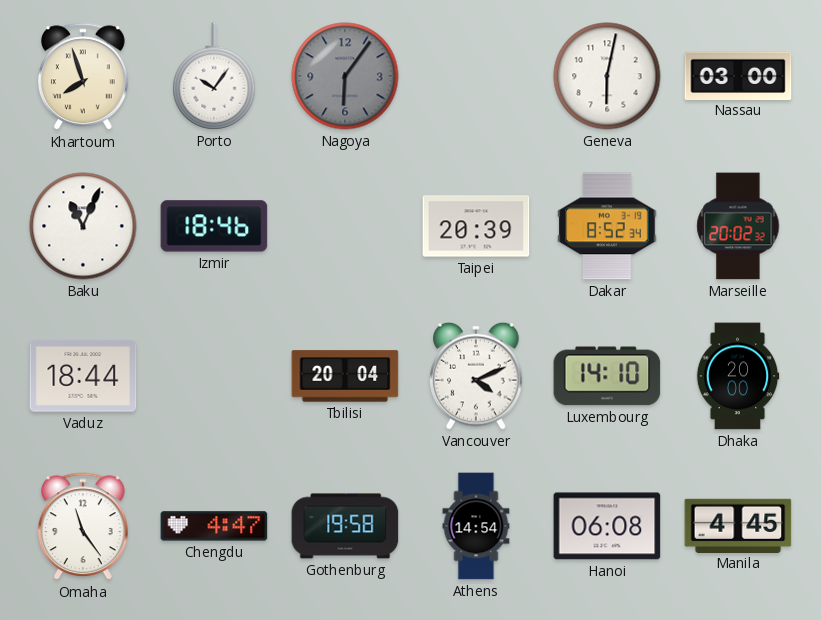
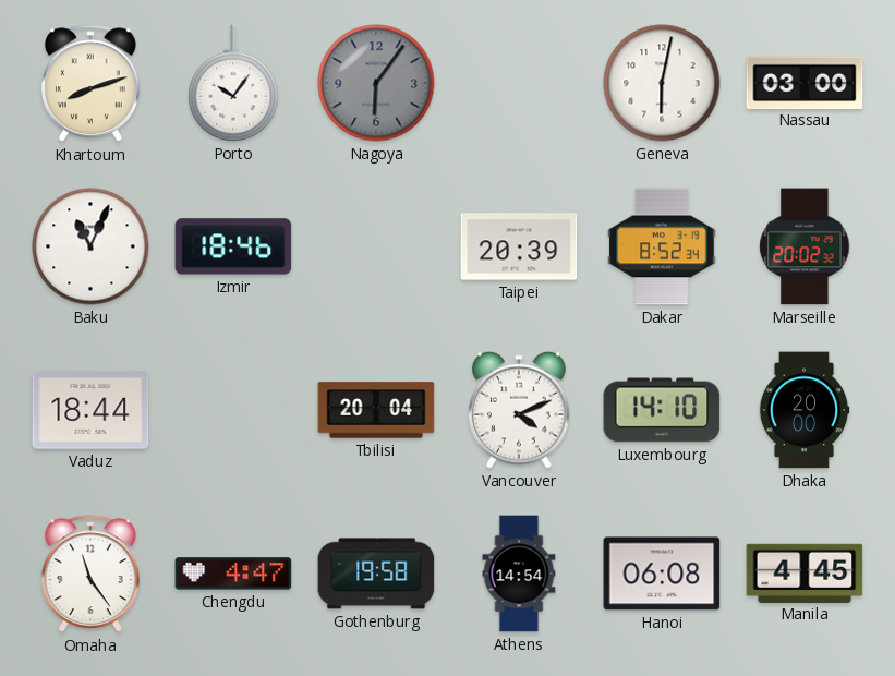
Khartoum: 7:57 -> 8:12
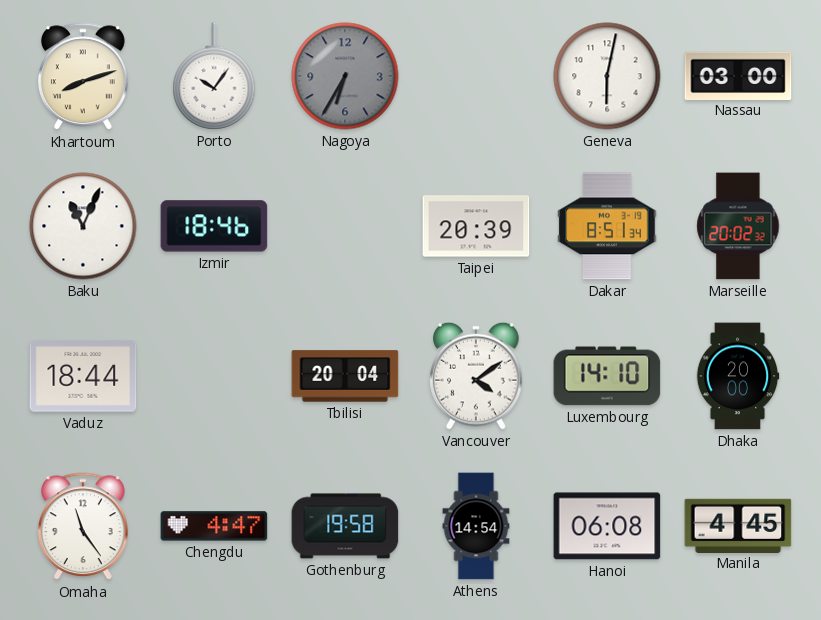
Nagoya: 6:06 -> 6:35
Dakar: 8:52 -> 8:51
Vancouver: 4:11 -> 4:09
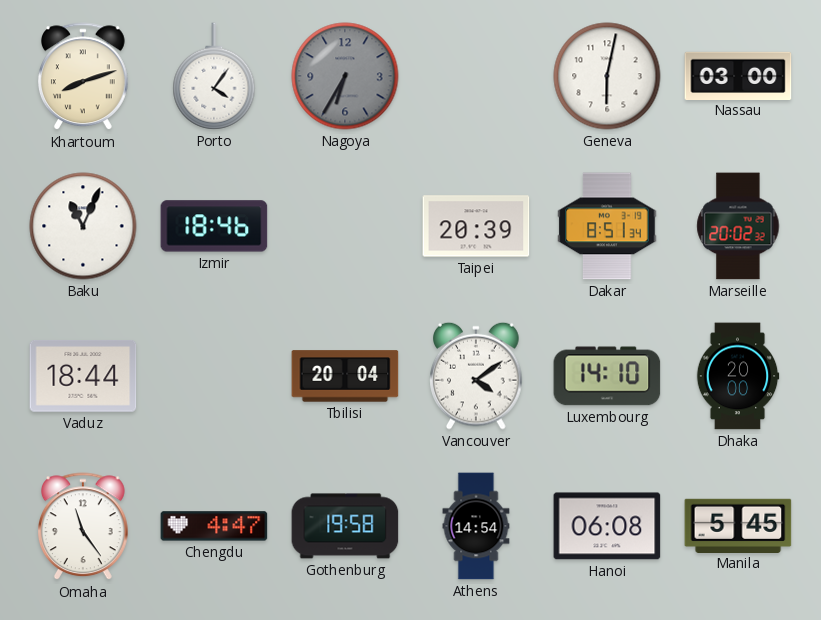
Porto: 10:06 -> 4:06
Manila: 4:45 -> 5:45
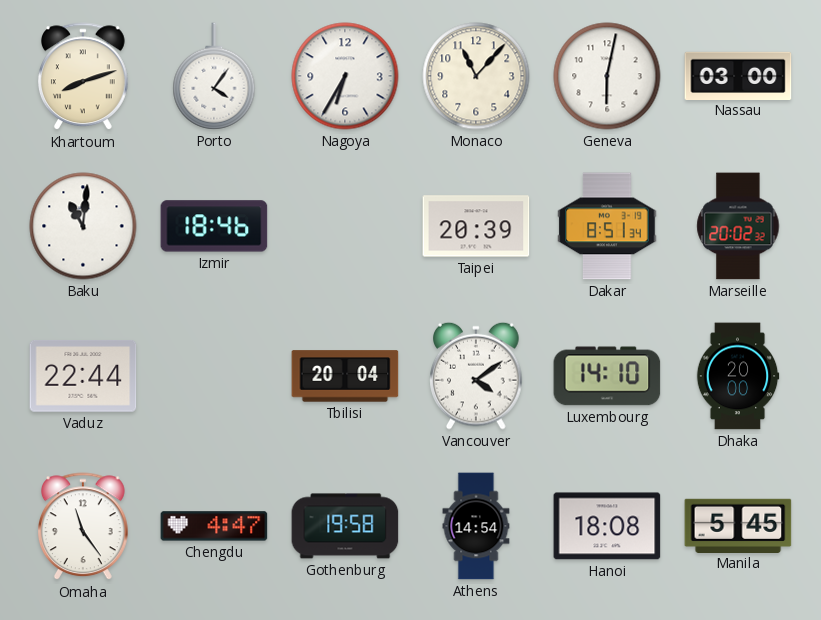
Nagoya dial: grey -> white
Monaco: none -> 11:07
Baku: 11:04 -> 11:01
Vaduz: 18:44 -> 22:44
Hanoi: 06:08 -> 18:08
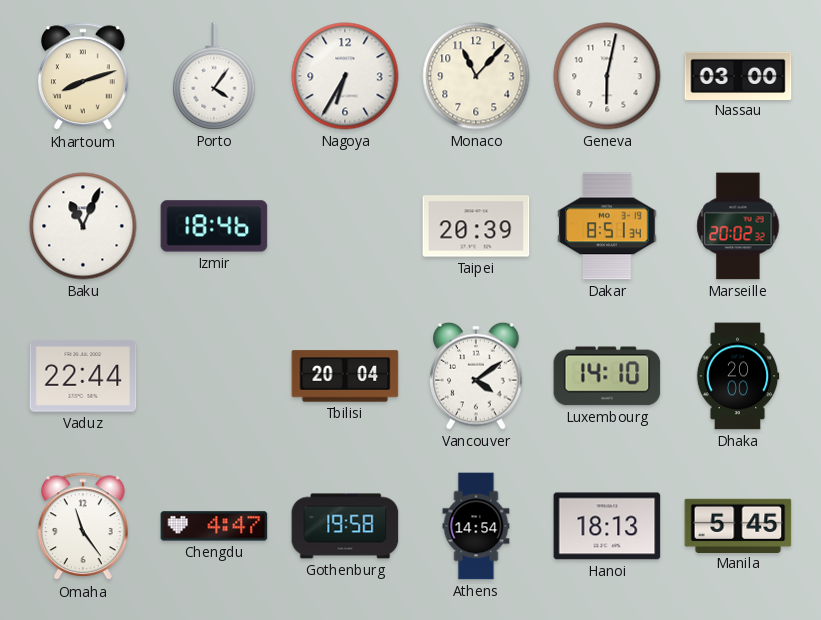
Baku: 11:01 -> 11:04
Hanoi: 18:08 -> 18:13
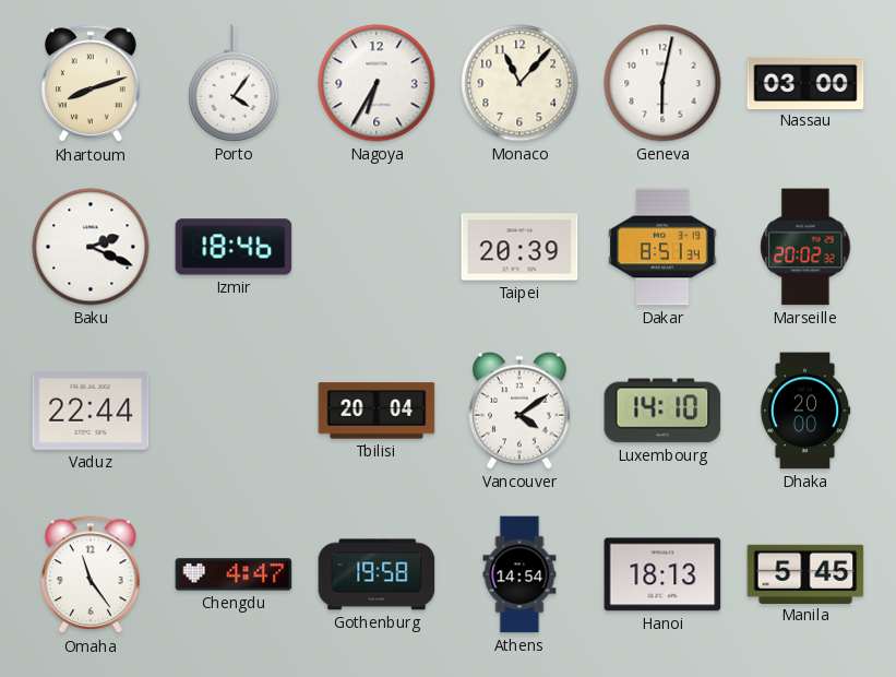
Baku: 11:04 -> 2:19
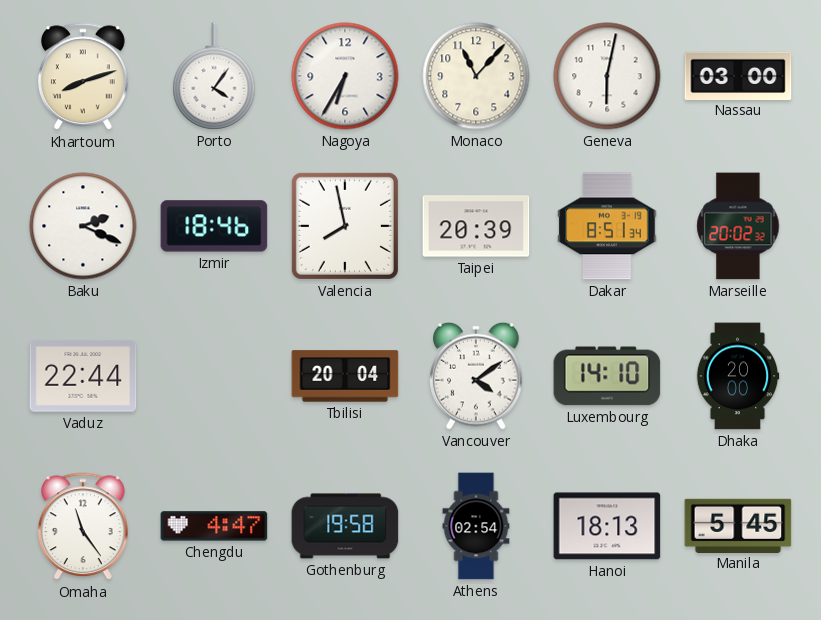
Valencia: none -> 7:58
Athens: 14:54 -> 02:54
